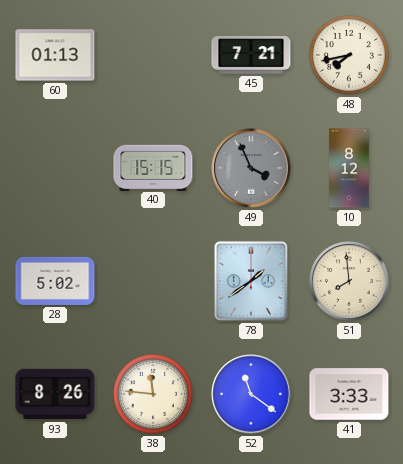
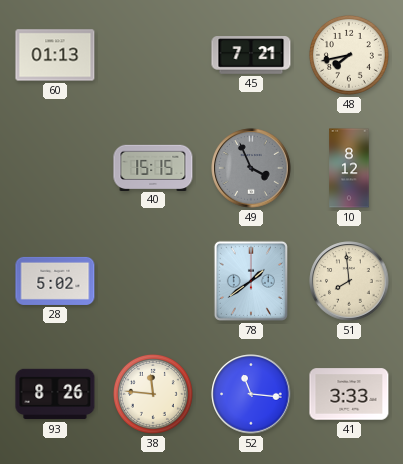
52: 11:21 -> 11:16
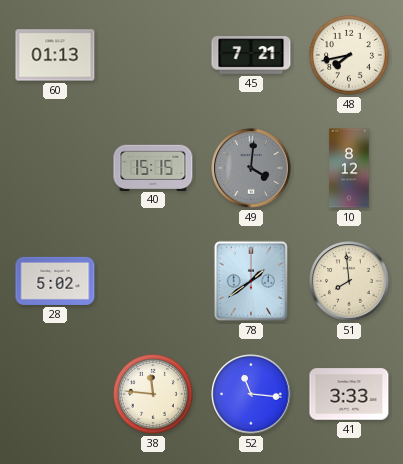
49: 3:56 -> 4:01
93: 8:26 -> none
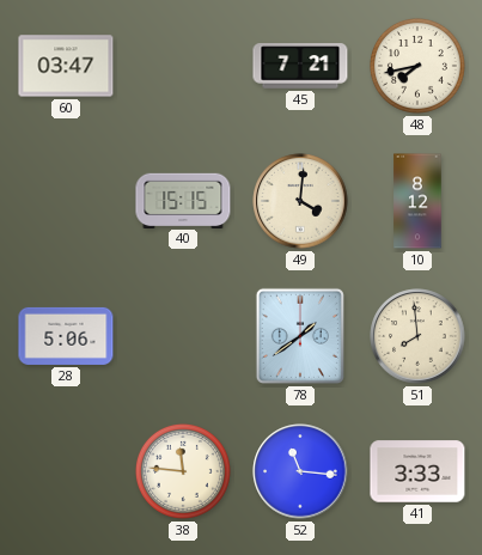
60: 01:13 -> 03:47
49 dial: grey -> cream
28: 5:02 -> 5:06
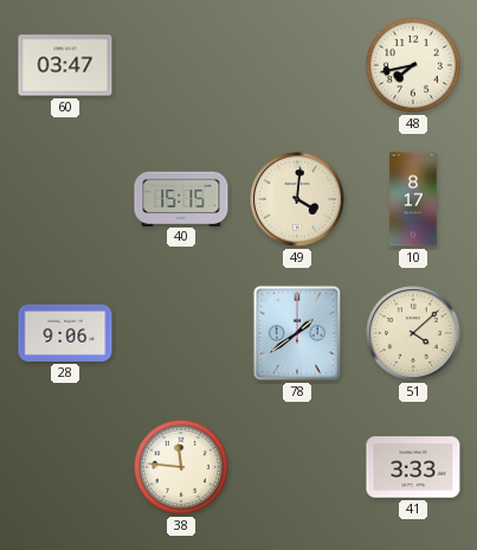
45: 7:21 -> none
10: 8:12 -> 8:17
28: 5:06 -> 9:06
51: 7:59 -> 4:08
52: 11:16 -> none
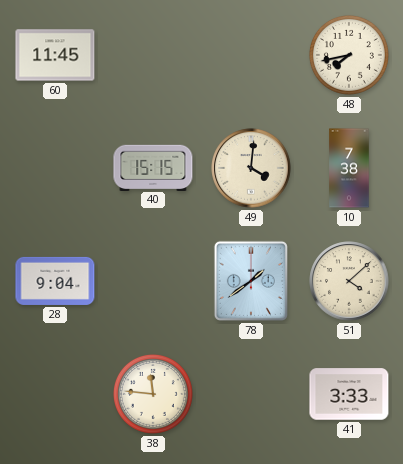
60: 03:47 -> 11:45
10: 8:17 -> 7:38
28: 9:06 -> 9:04
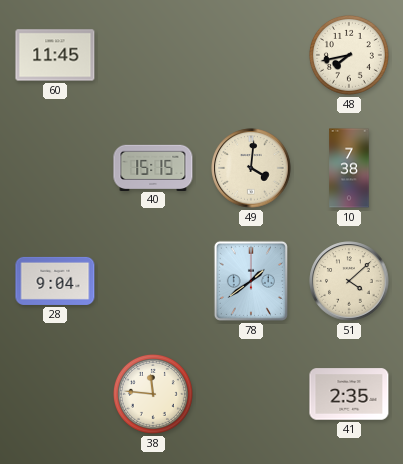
41: 3:33 -> 2:35
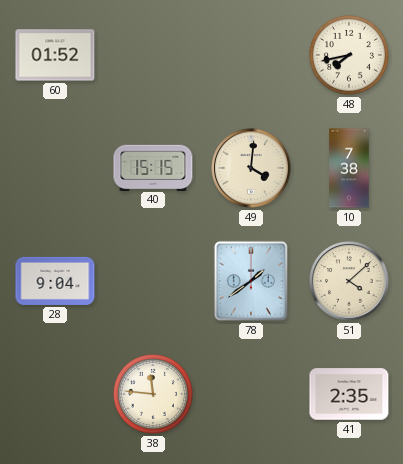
60: 11:45 -> 01:52
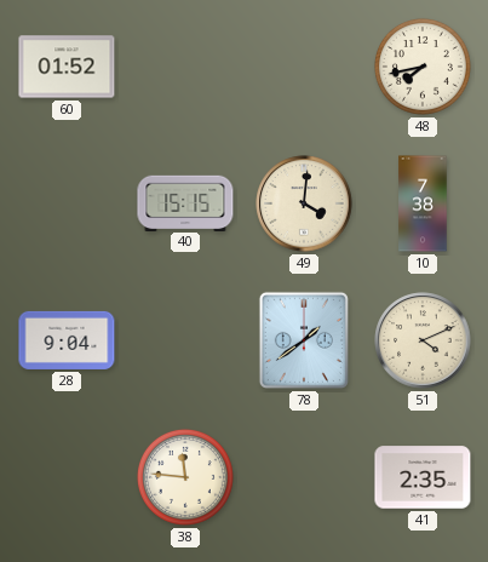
51: 4:08 -> 4:11
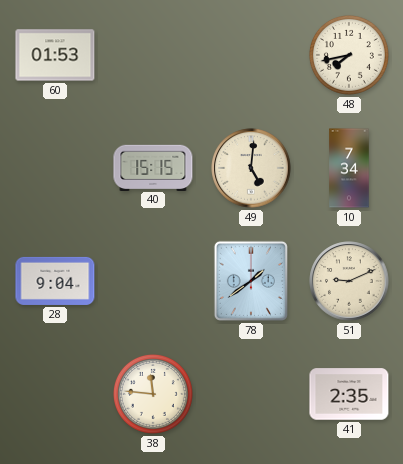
60: 01:52 -> 01:53
49: 4:01 -> 5:01
10: 7:38 -> 7:34
51: 4:11 -> 9:11
